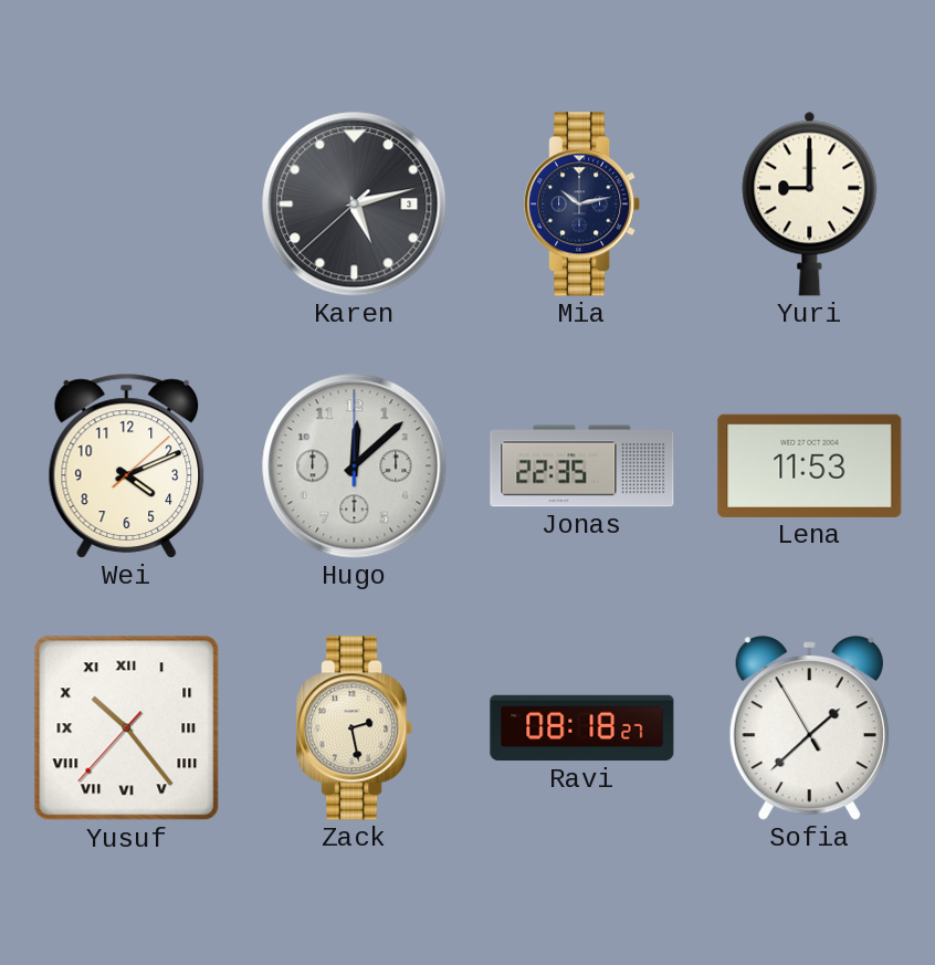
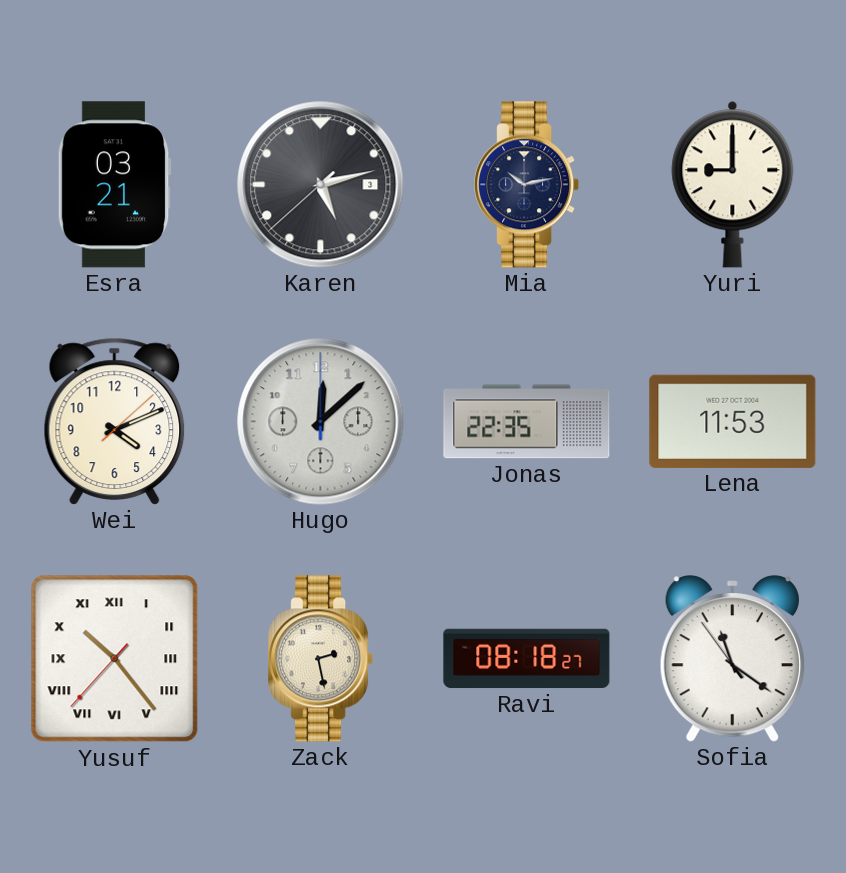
Esra: none -> 03:21
Sofia: 1:37 -> 11:20
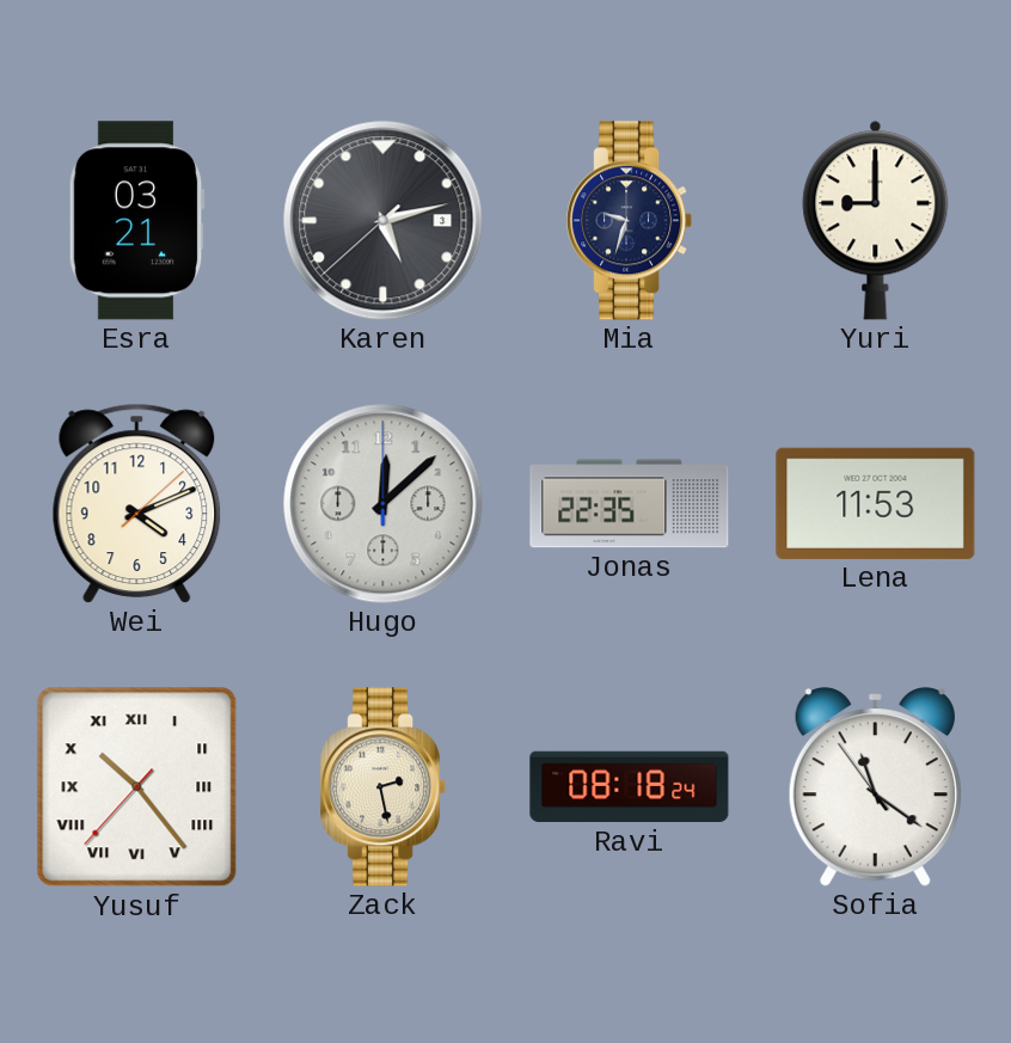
Mia: 10:13 -> 9:33
Ravi: 08:18:27 -> 08:18:24
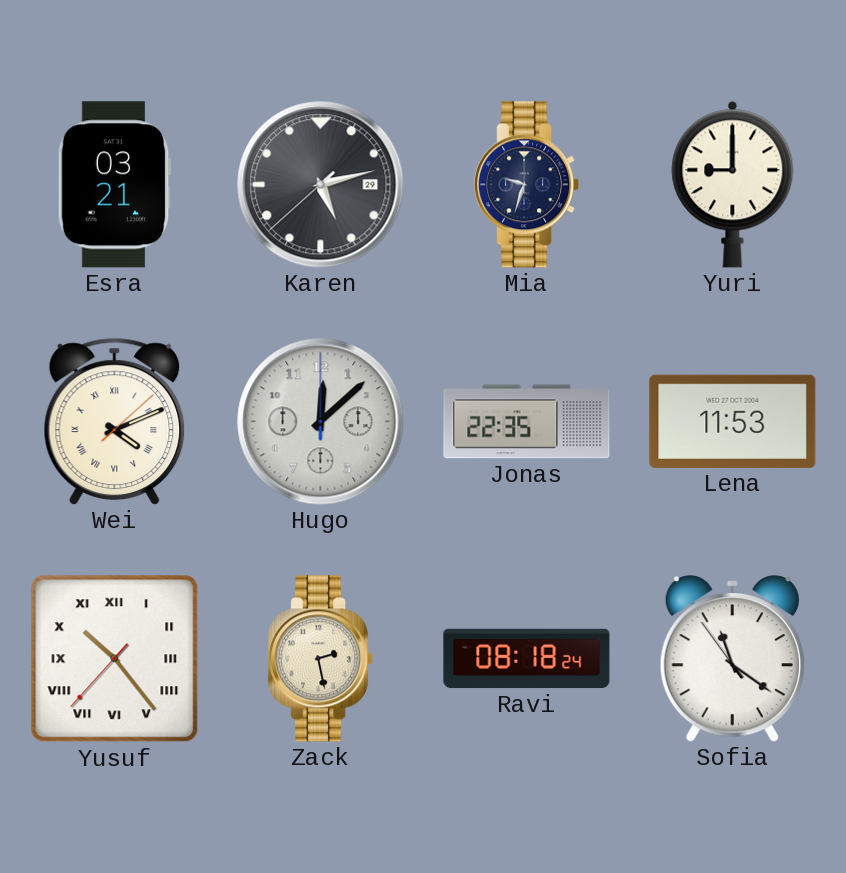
Karen date: 3 -> 29
Wei numerals: Arabic -> Roman
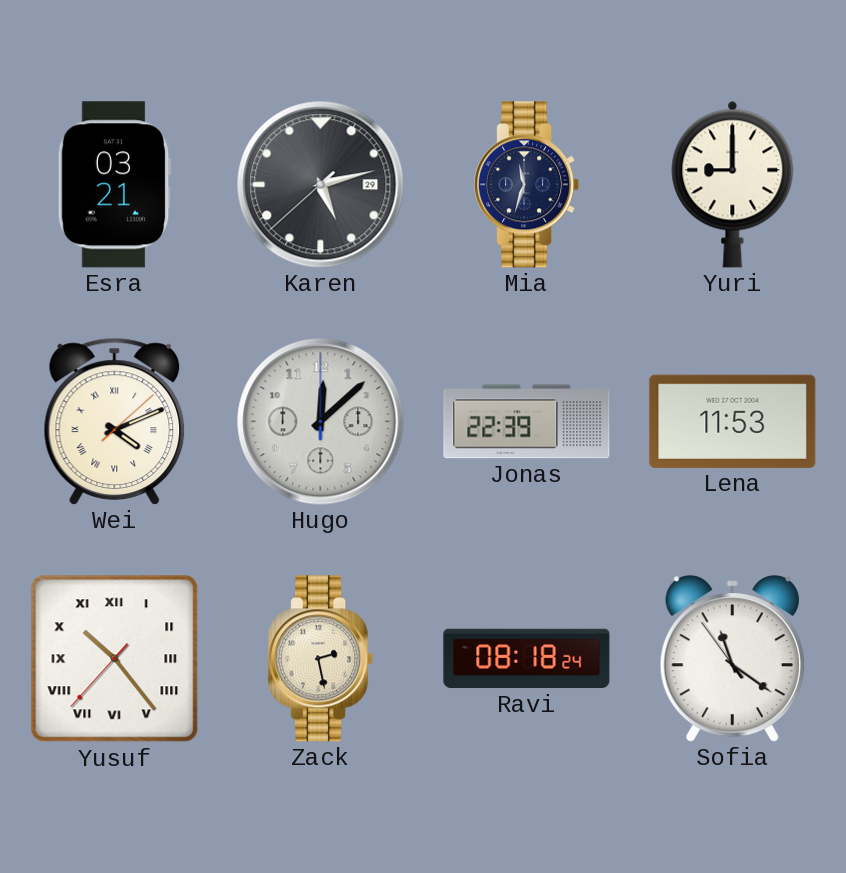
Mia: 9:33 -> 11:33
Jonas: 22:35 -> 22:39
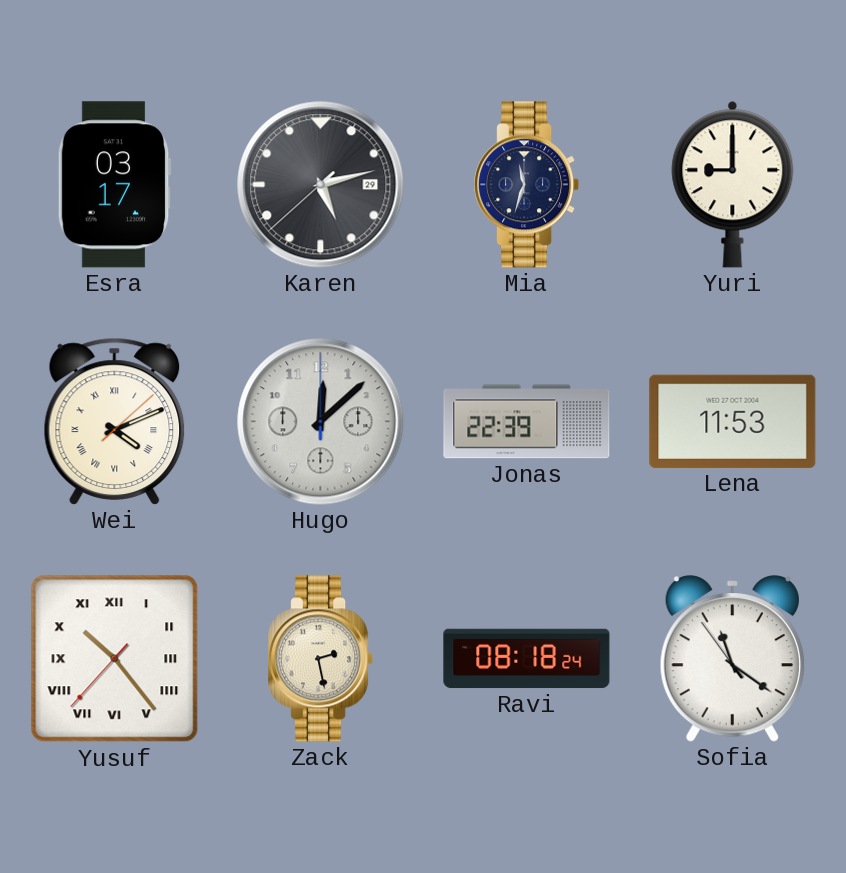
Esra: 03:21 -> 03:17
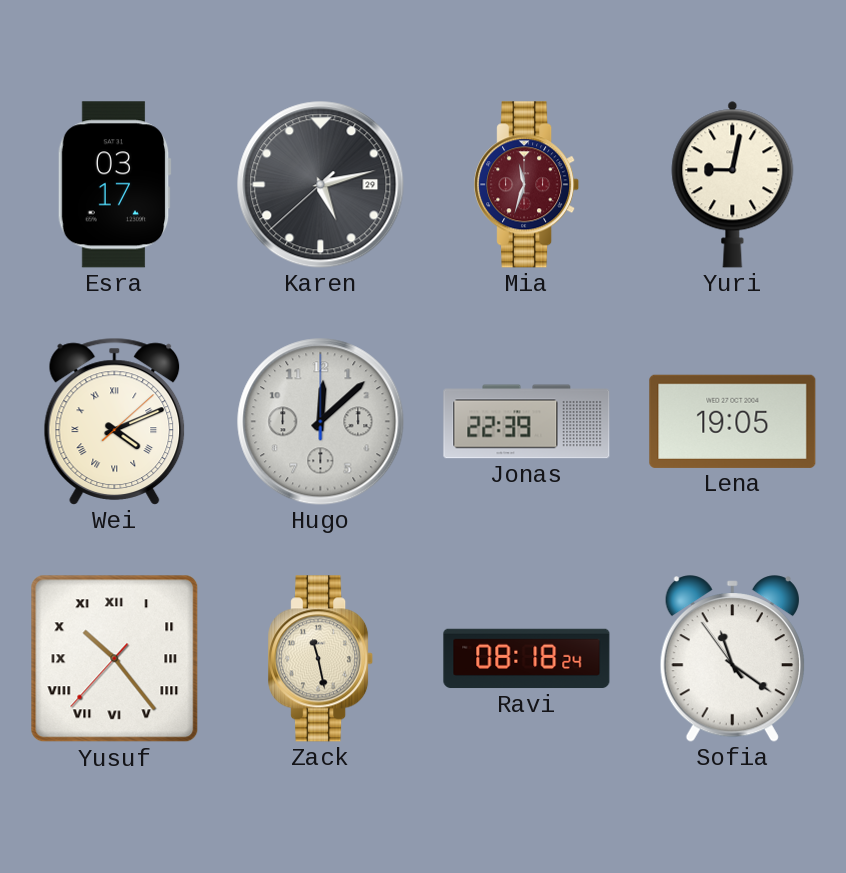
Mia dial: navy -> burgundy
Yuri: 9:00 -> 9:02
Lena: 11:53 -> 19:05
Zack: 2:28 -> 11:28
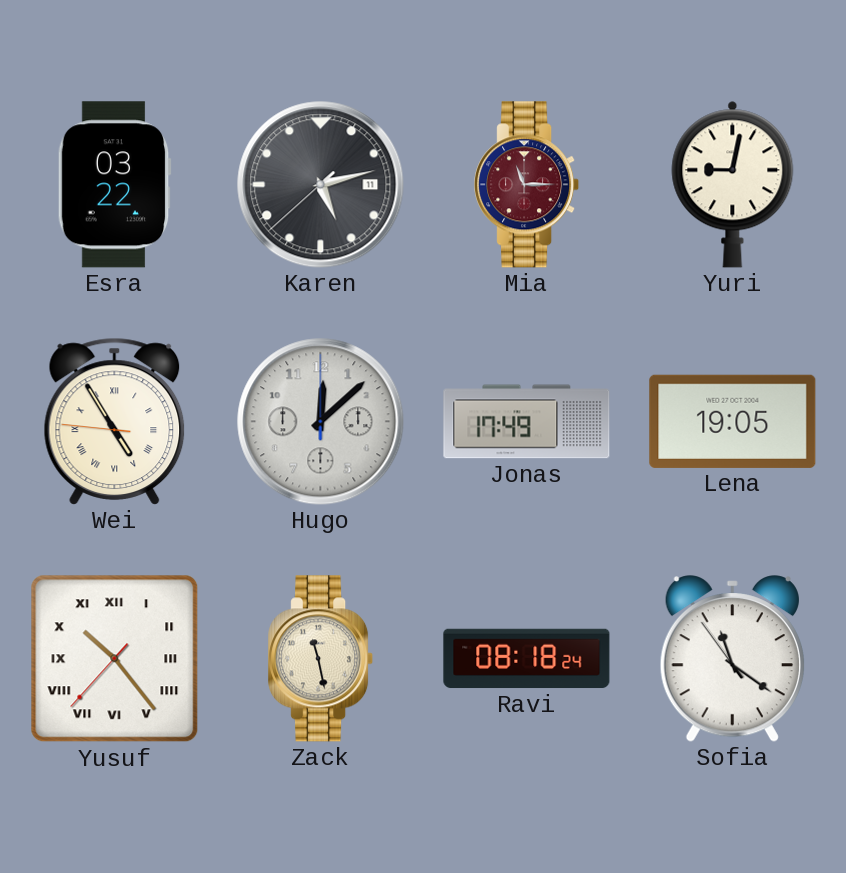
Esra: 03:17 -> 03:22
Karen date: 29 -> 11
Mia: 11:33 -> 11:15
Wei: 4:11 -> 4:54
Jonas: 22:39 -> 17:49
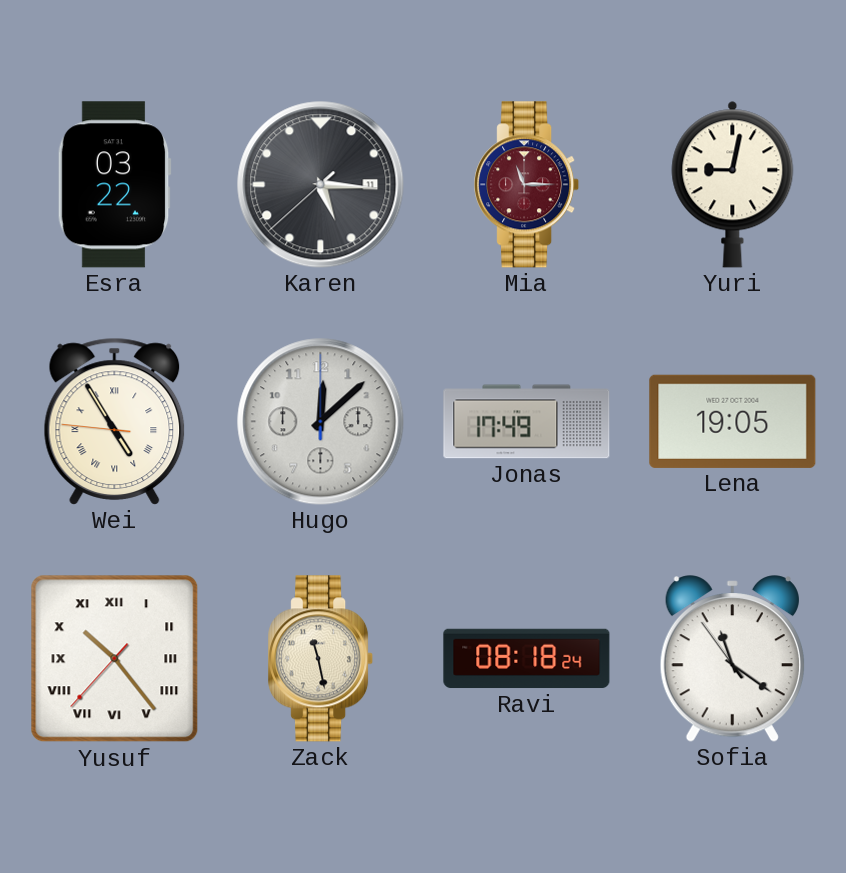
Karen: 5:12 -> 5:15
